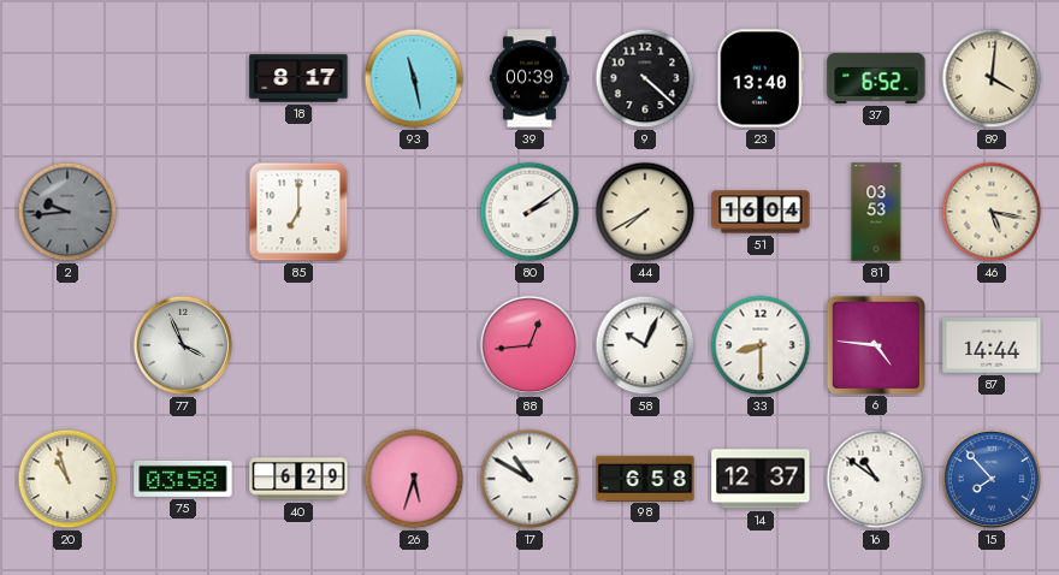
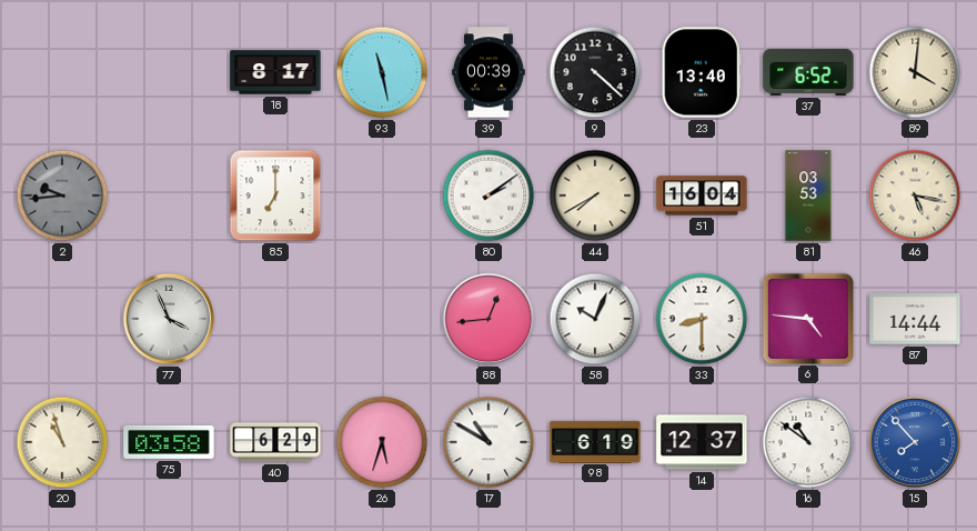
98: 6:58 -> 6:19
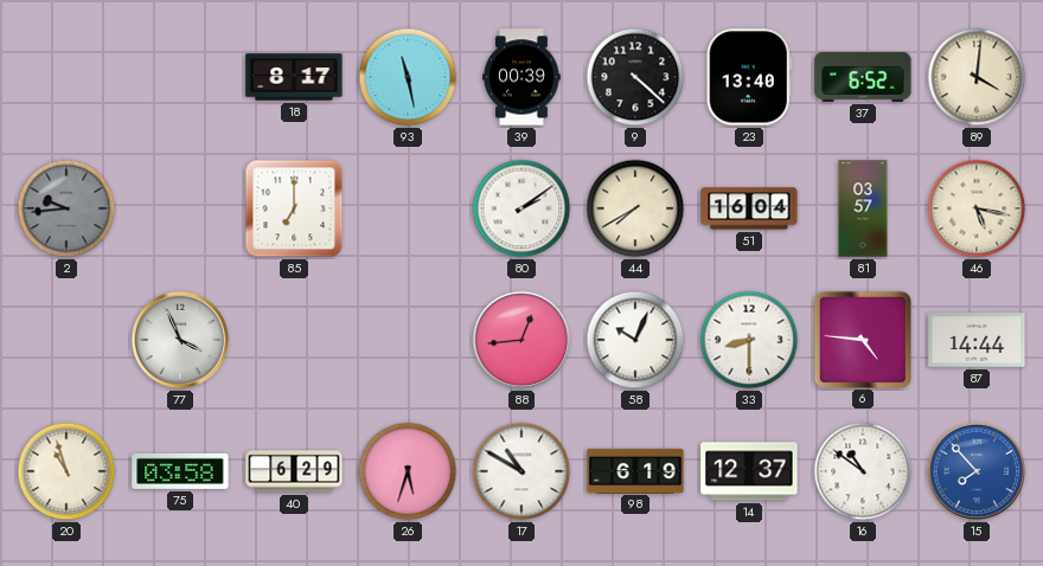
81: 03:53 -> 03:57
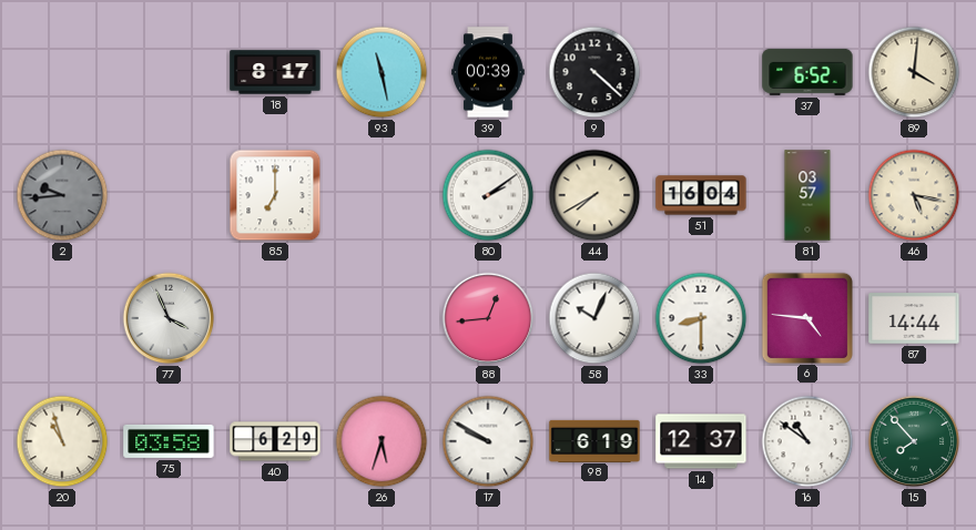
23: 13:40 -> none
17: 10:50 -> 9:50
15 dial: blue -> green
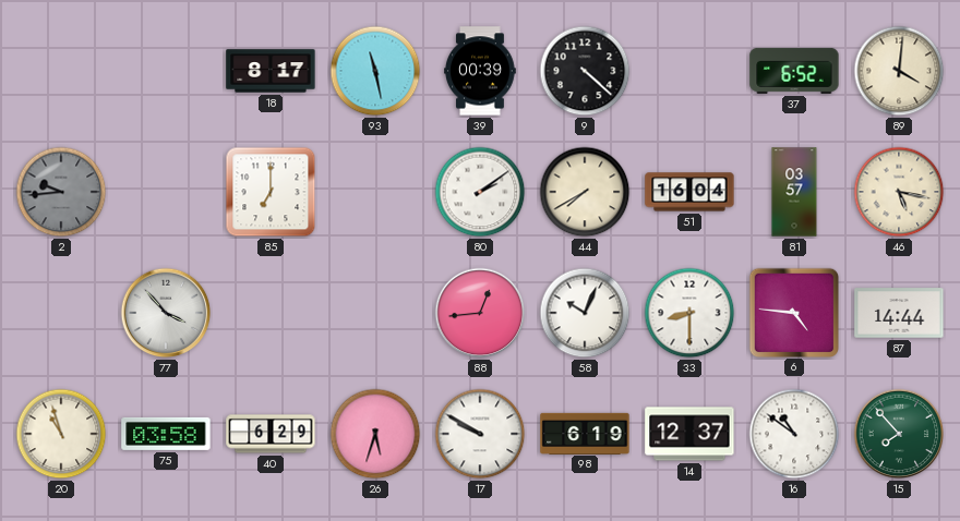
77: 3:56 -> 3:53
